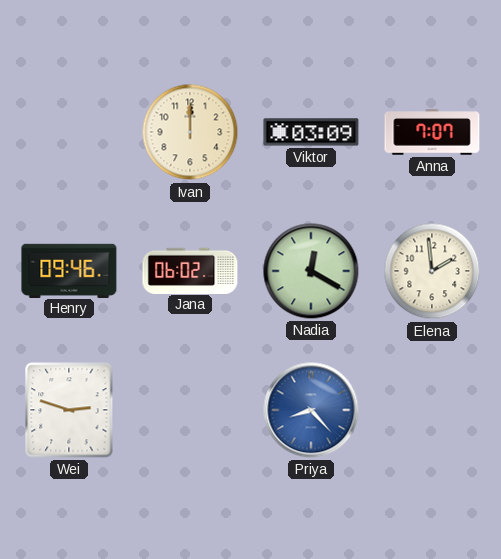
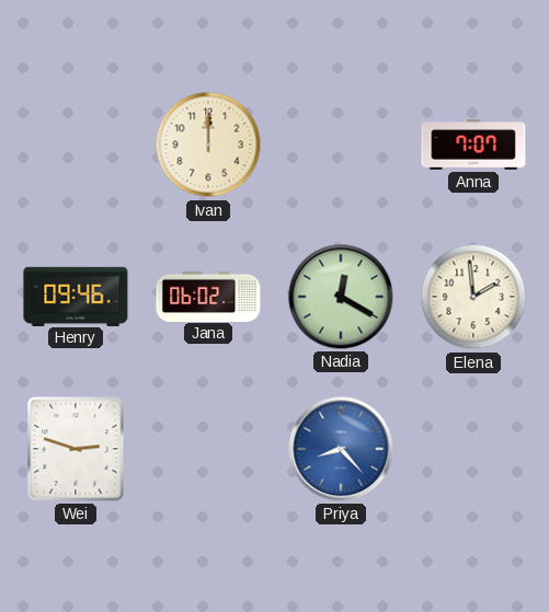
Viktor: 03:09 -> none
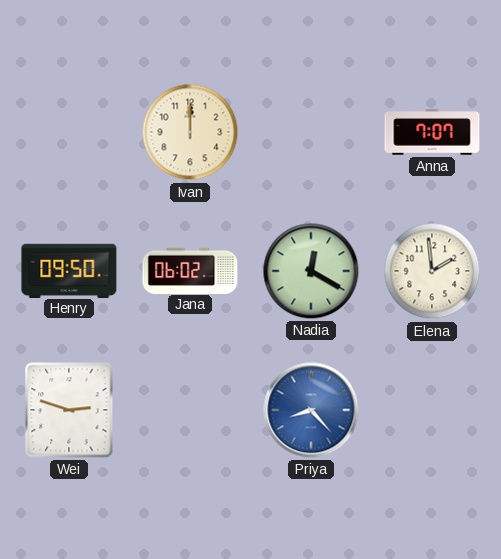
Henry: 09:46 -> 09:50
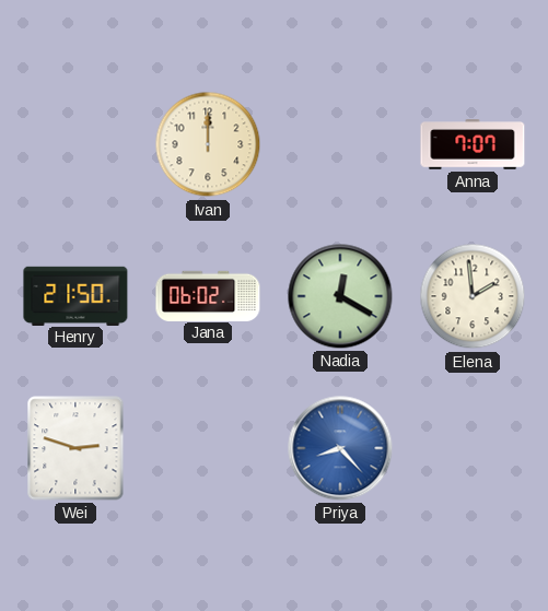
Henry: 09:50 -> 21:50
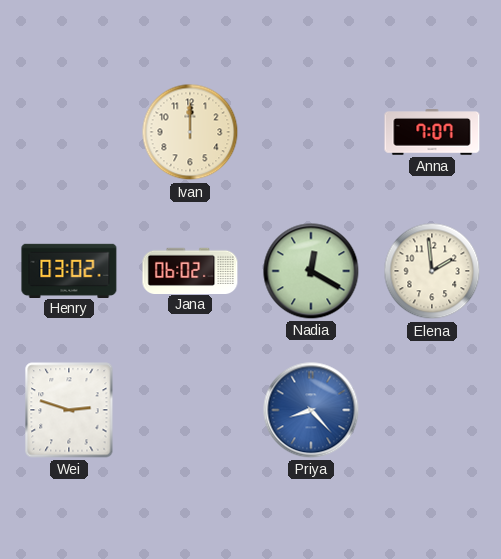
Henry: 21:50 -> 03:02
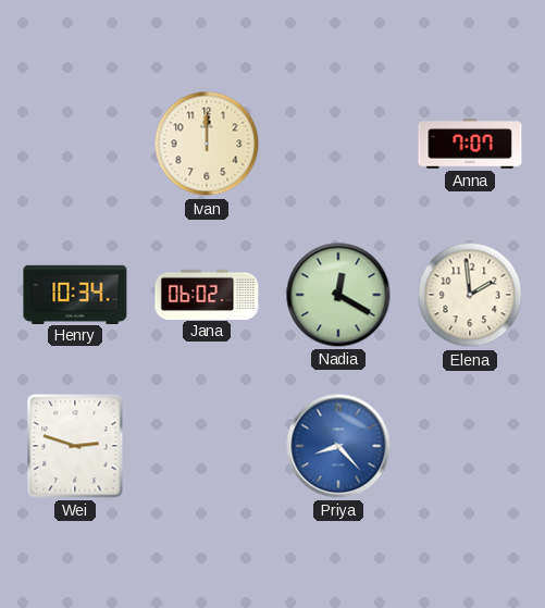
Henry: 03:02 -> 10:34
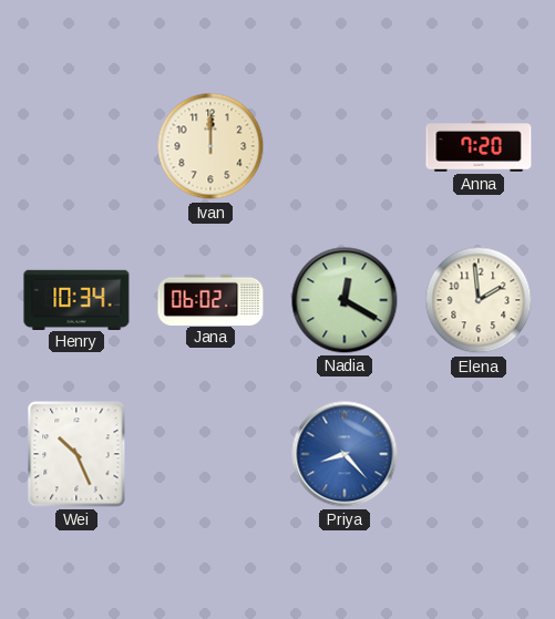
Anna: 7:07 -> 7:20
Wei: 2:48 -> 10:26
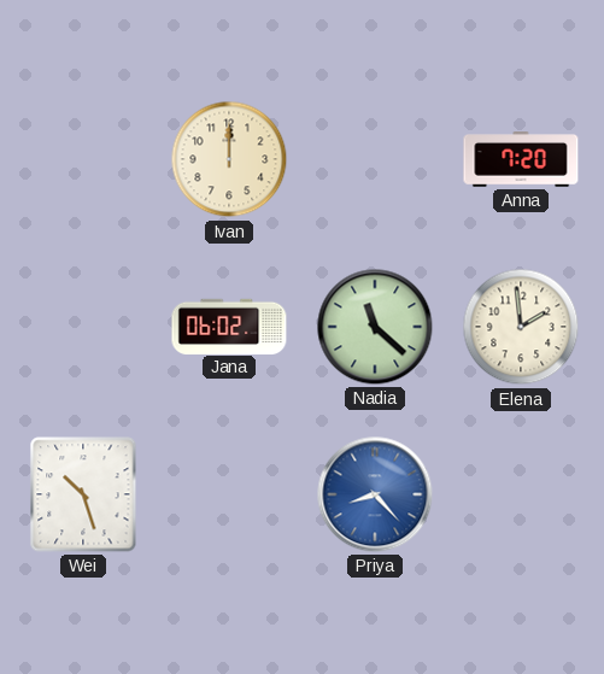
Henry: 10:34 -> none
Nadia: 12:20 -> 11:22
Wei: 10:26 -> 10:27
